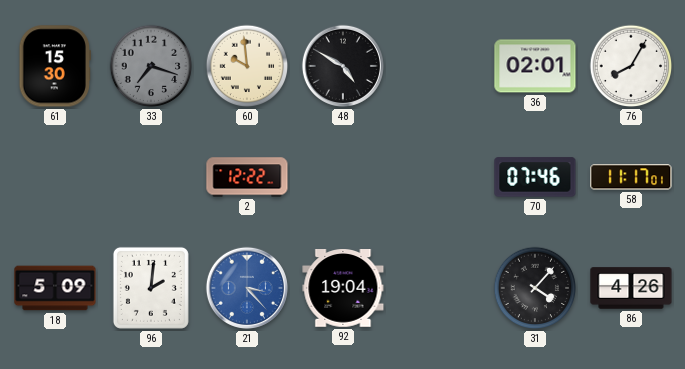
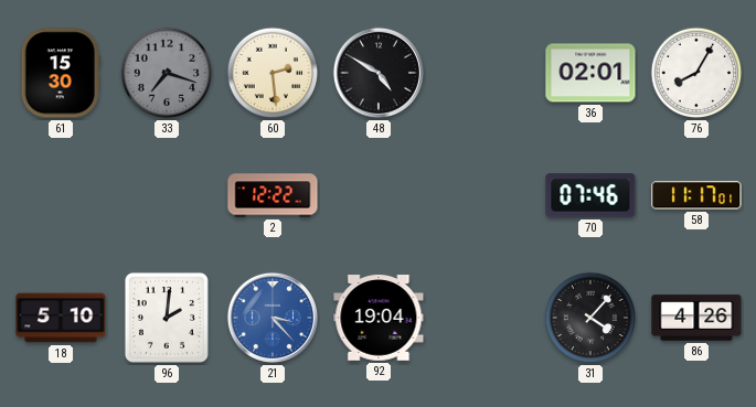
60: 9:59 -> 2:29
18: 5:09 -> 5:10
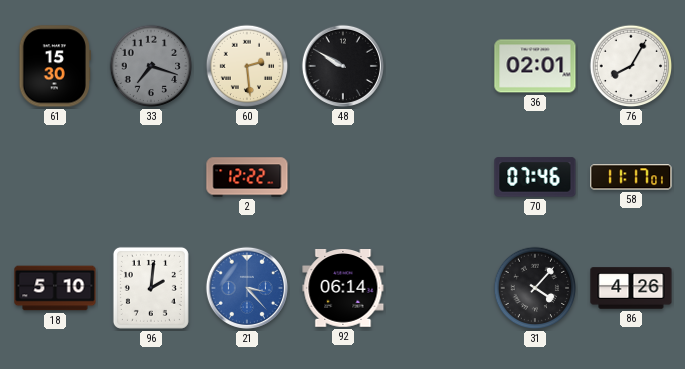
48: 4:50 -> 9:50
92: 19:04 -> 06:14
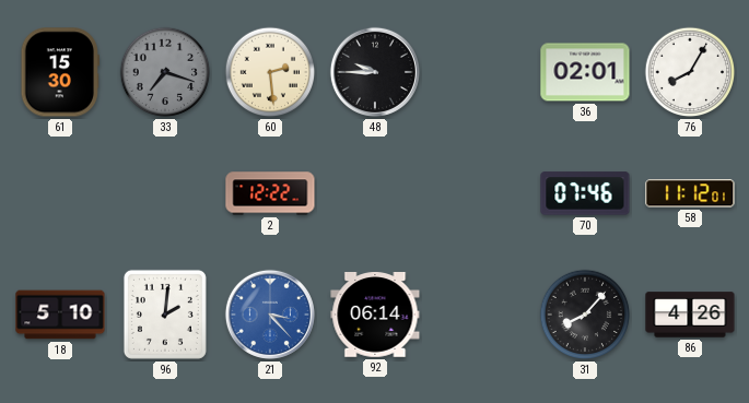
48: 9:50 -> 9:45
58: 11:17 -> 11:12
31: 4:07 -> 8:07
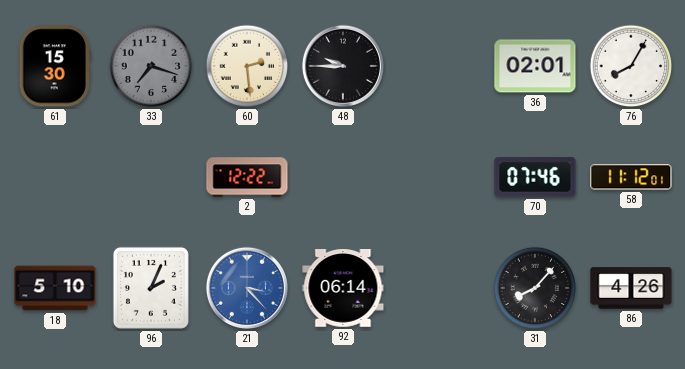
96: 2:01 -> 2:04
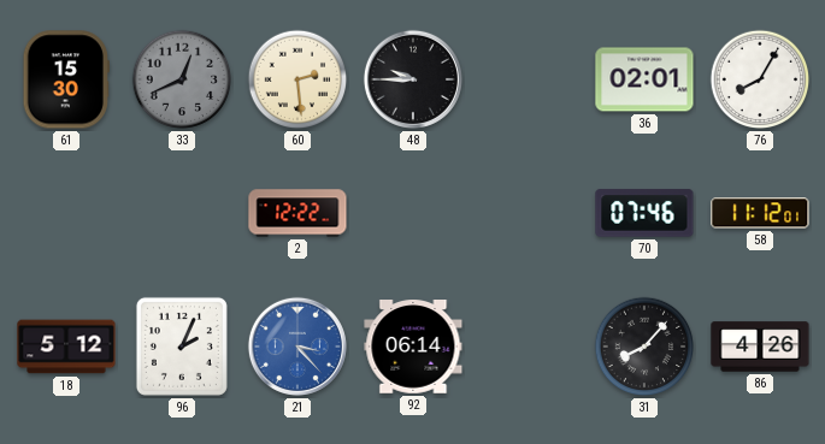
33: 7:18 -> 12:41
18: 5:10 -> 5:12
